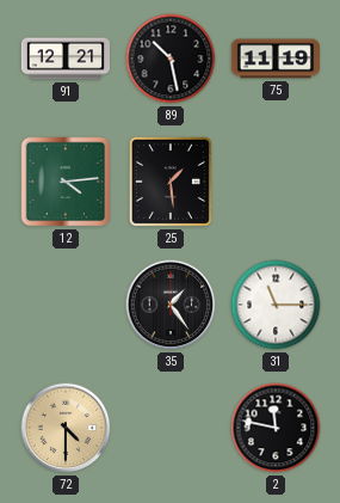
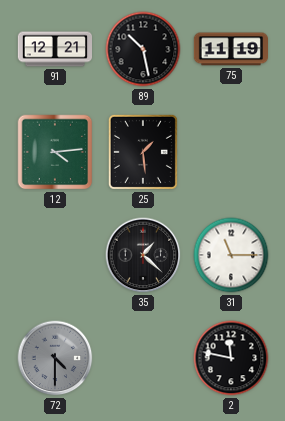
35: 1:24 -> 1:22
72 dial: champagne -> grey
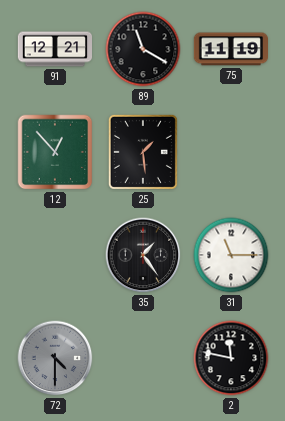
89: 10:28 -> 11:20
12: 4:14 -> 12:53
35: 1:22 -> 1:24
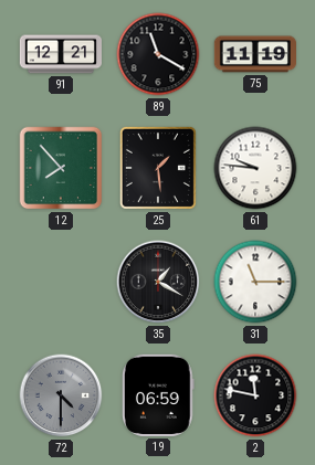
12: 12:53 -> 7:53
61: none -> 9:46
35: 1:24 -> 1:20
19: none -> 06:59
